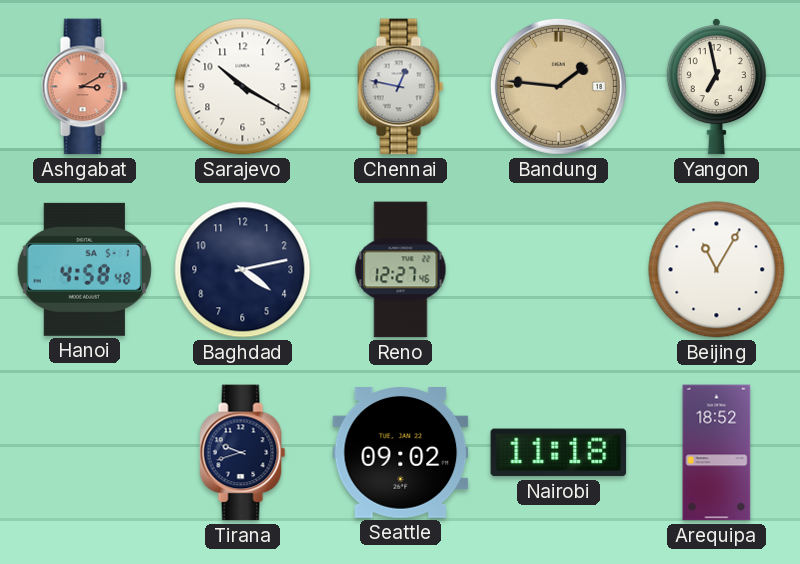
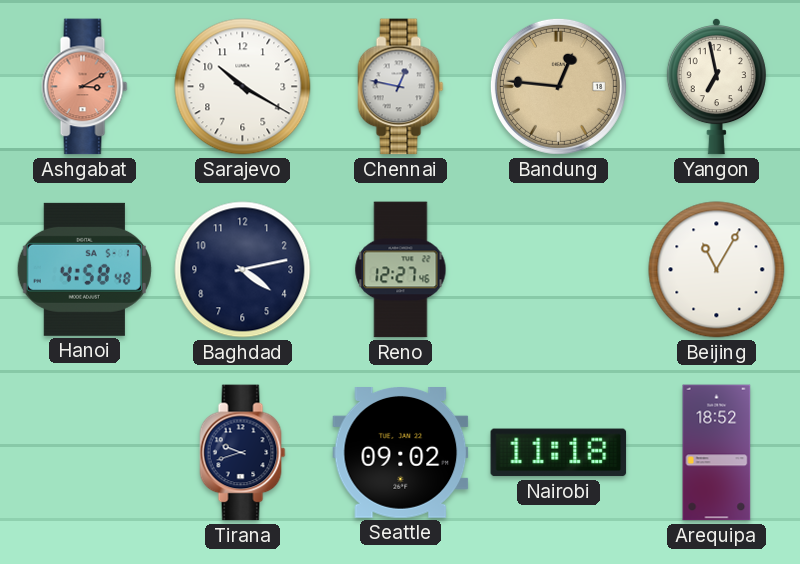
Bandung: 1:46 -> 12:46
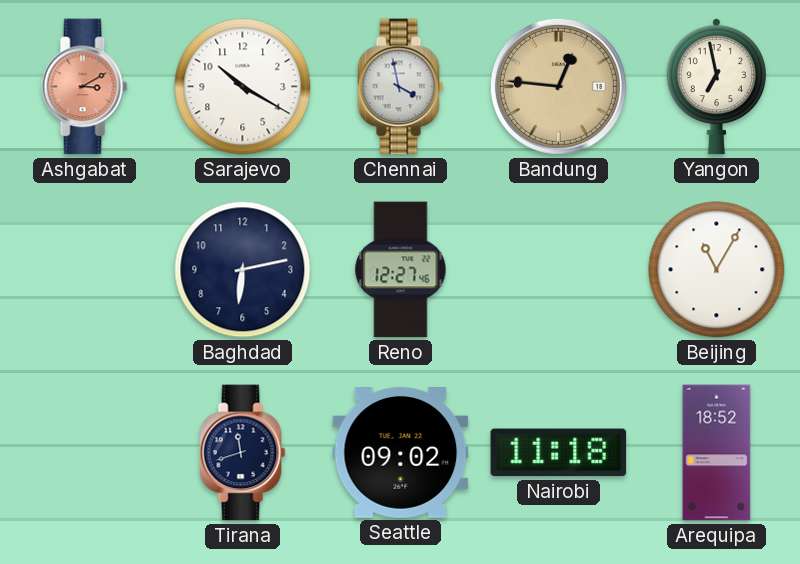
Chennai: 12:47 -> 3:58
Hanoi: 4:58 -> none
Baghdad: 4:13 -> 6:13
Tirana: 9:42 -> 11:42
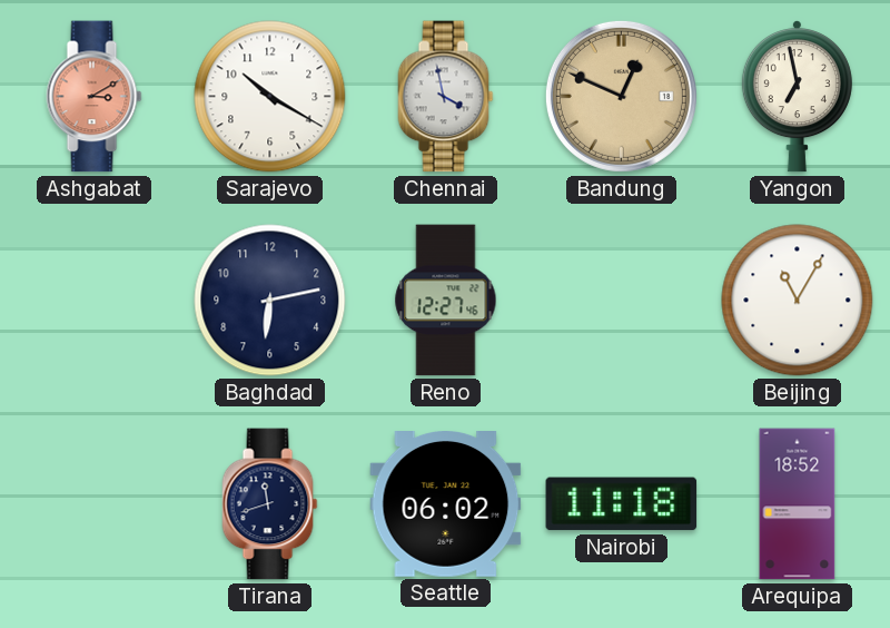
Bandung: 12:46 -> 12:49
Seattle: 09:02 -> 06:02
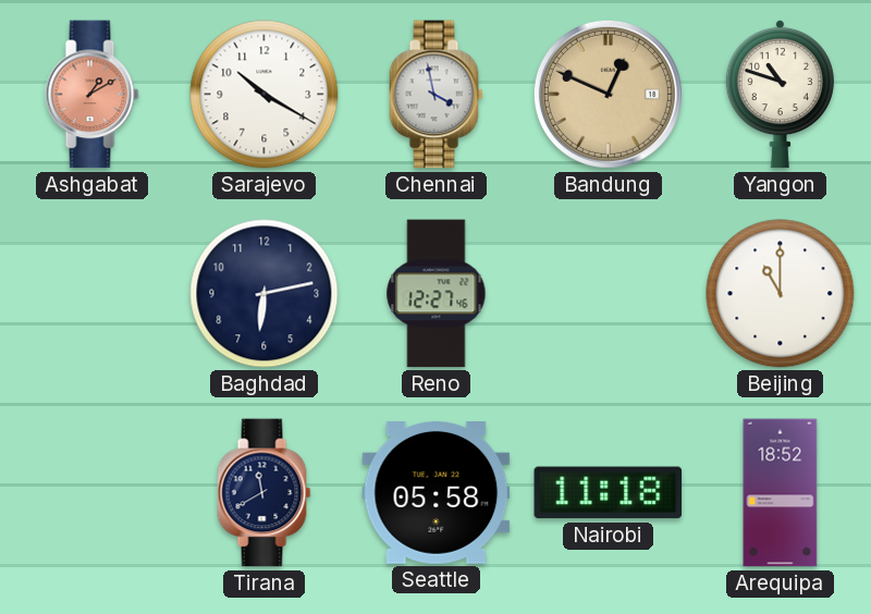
Ashgabat: 3:10 -> 1:10
Yangon: 6:58 -> 10:48
Beijing: 11:05 -> 11:00
Tirana: 11:42 -> 11:40
Seattle: 06:02 -> 05:58
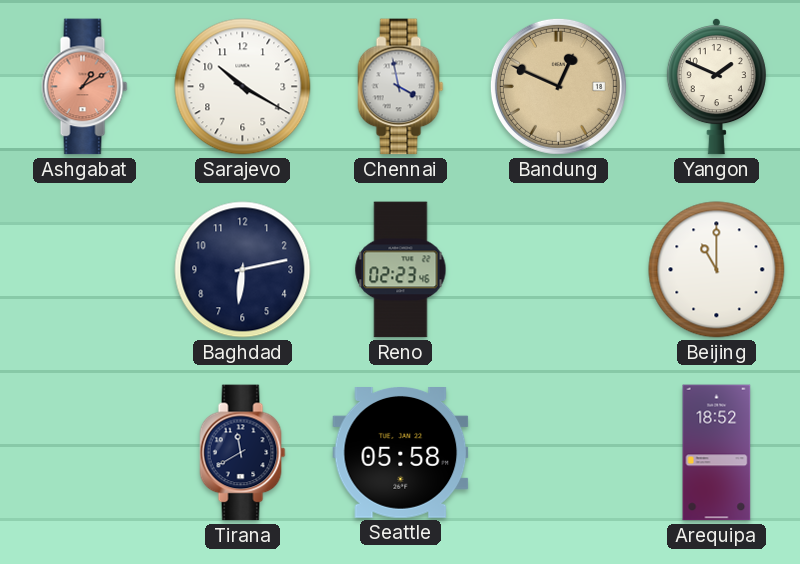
Yangon: 10:48 -> 1:49
Reno: 12:27 -> 02:23
Nairobi: 11:18 -> none
